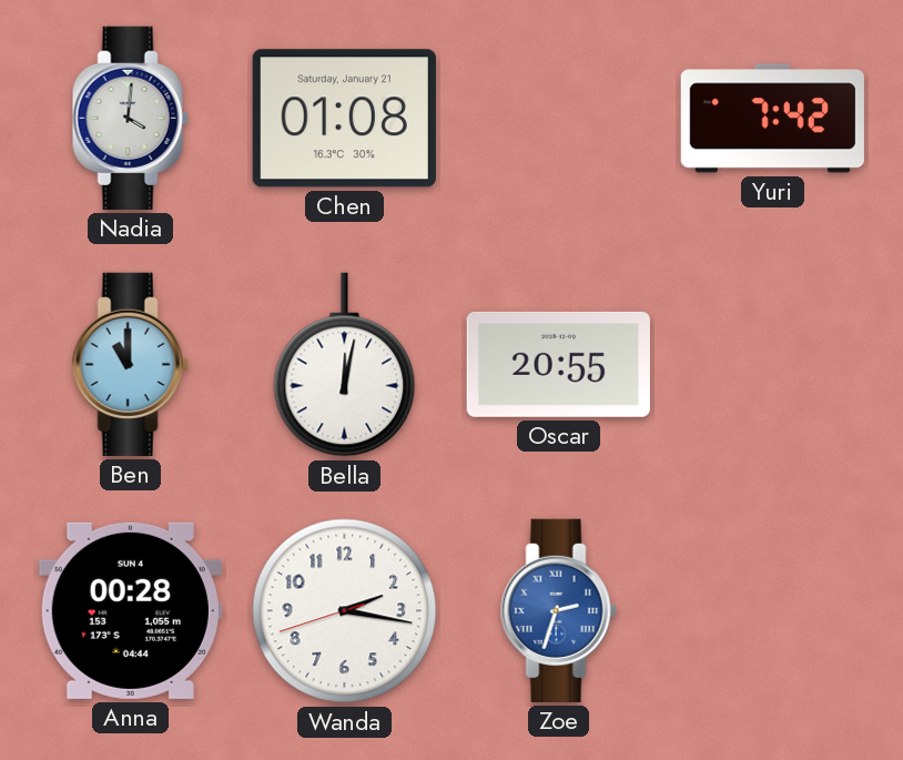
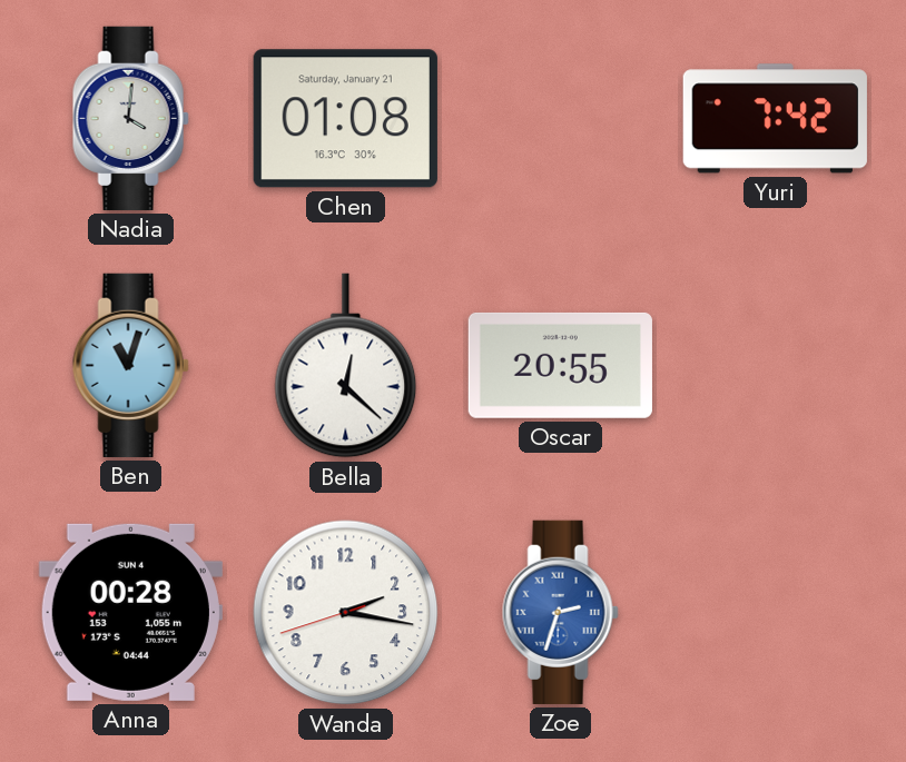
Ben: 11:00 -> 11:03
Bella: 12:02 -> 12:22
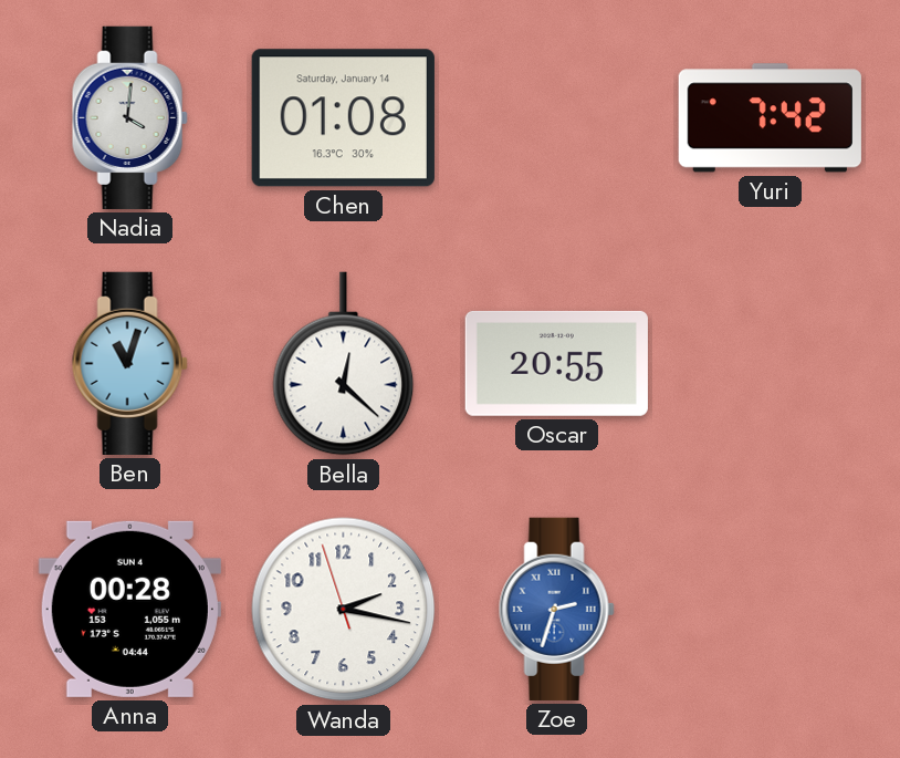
Chen date: Saturday, January 21 -> Saturday, January 14
Wanda: 2:16:42 -> 2:16:57
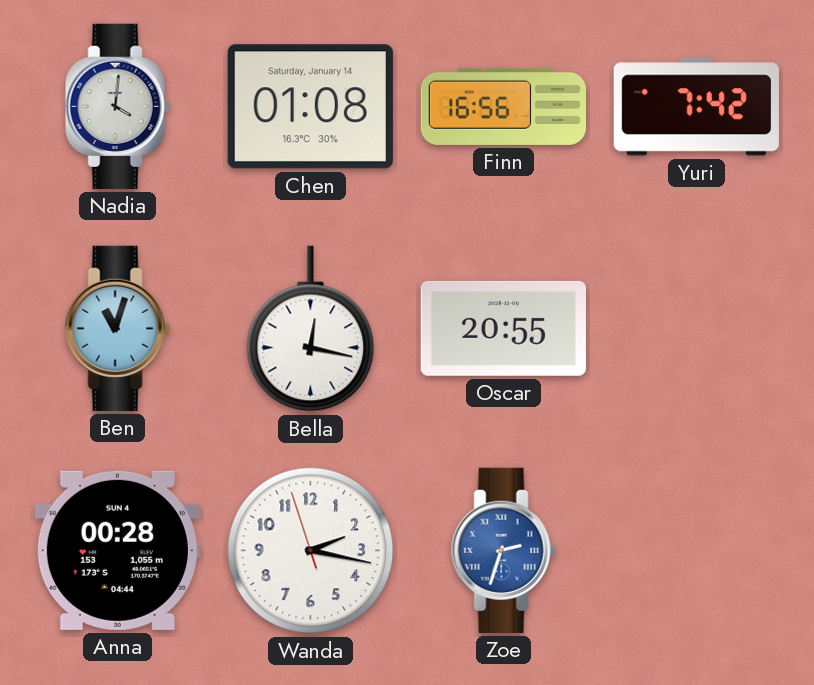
Finn: none -> 16:56
Bella: 12:22 -> 12:17
